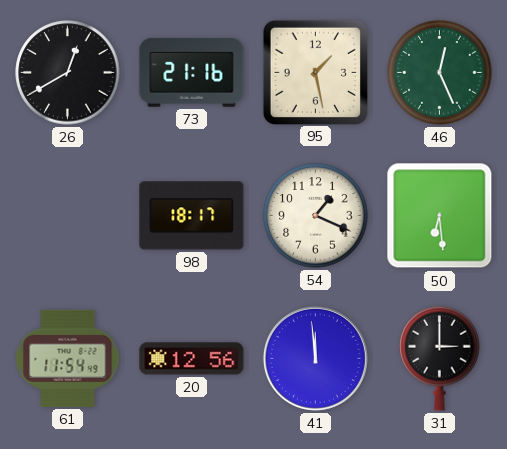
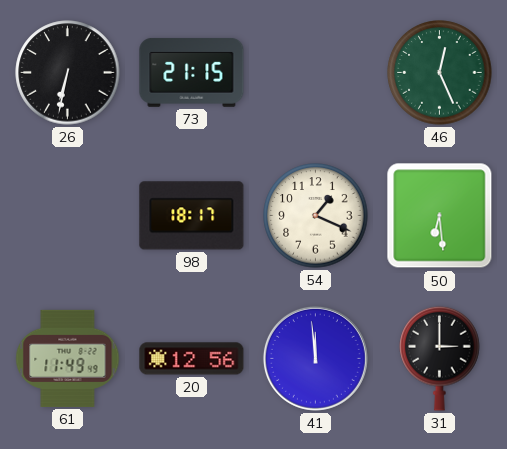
26: 12:40 -> 6:32
73: 21:16 -> 21:15
95: 1:28 -> none
61: 11:54 -> 11:49
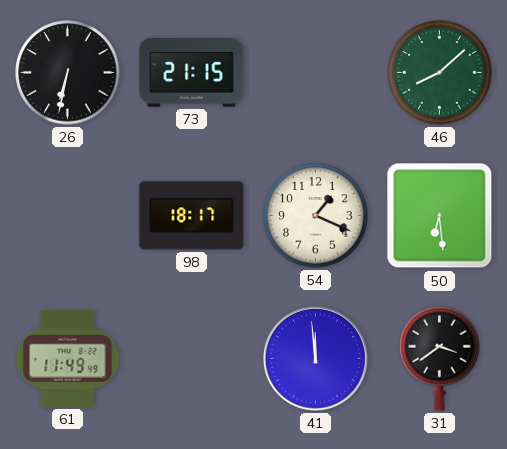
46: 12:26 -> 8:08
20: 12:56 -> none
31: 3:00 -> 3:39
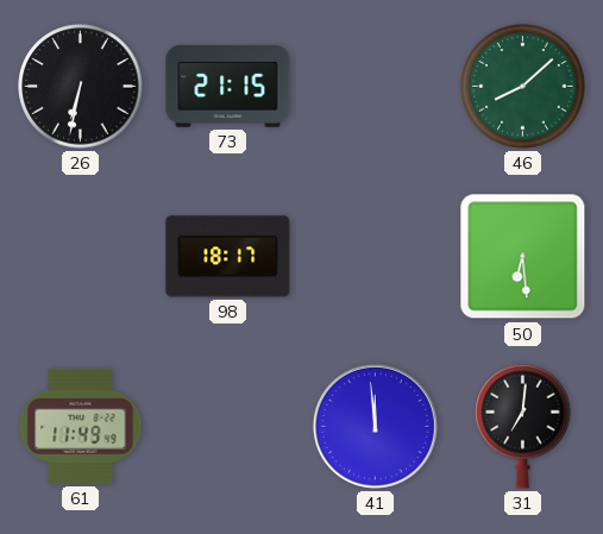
54: 1:19 -> none
31: 3:39 -> 7:01
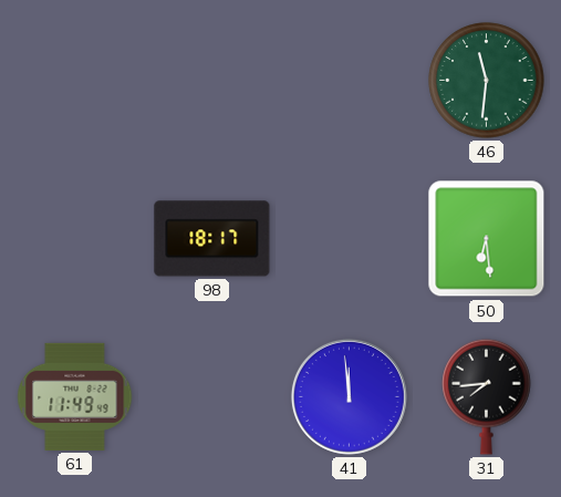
26: 6:32 -> none
73: 21:15 -> none
46: 8:08 -> 11:31
31: 7:01 -> 7:44
